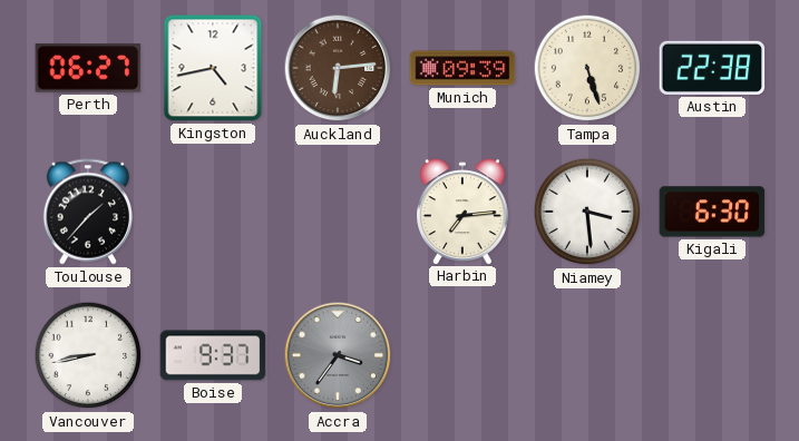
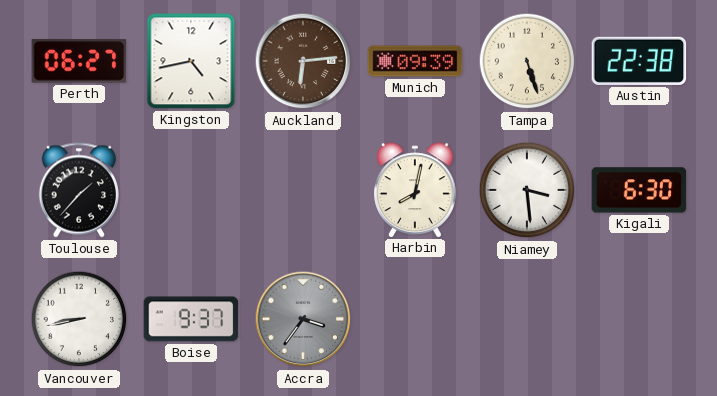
Harbin: 7:14 -> 8:02
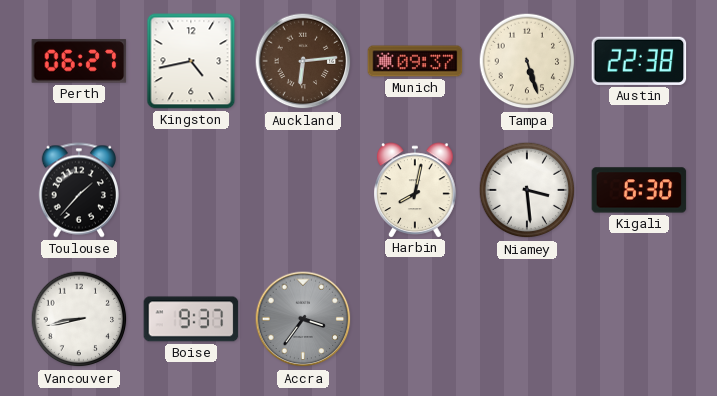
Munich: 09:39 -> 09:37
